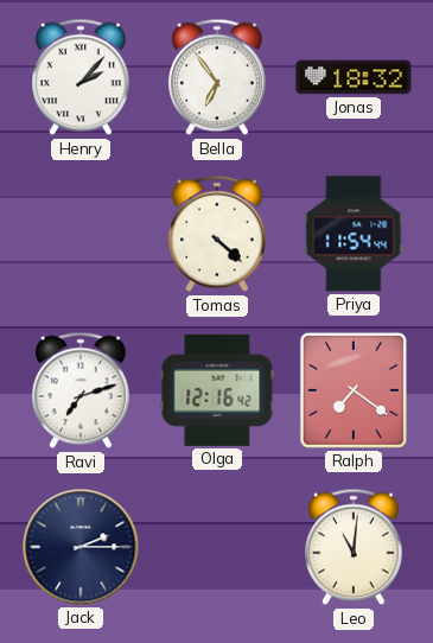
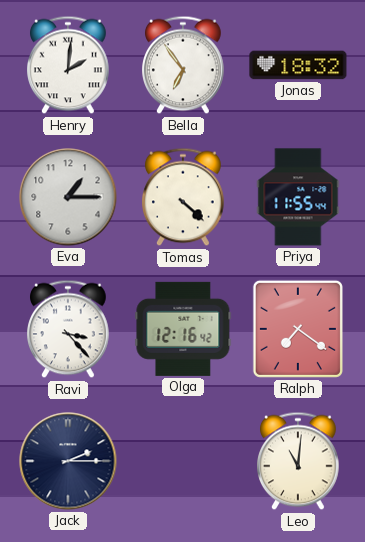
Henry: 2:07 -> 2:01
Eva: none -> 1:15
Priya: 11:54 -> 11:55
Ravi: 7:12 -> 3:23
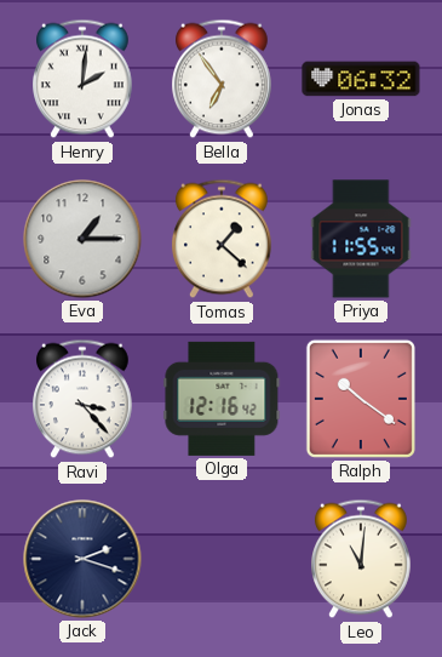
Jonas: 18:32 -> 06:32
Tomas: 4:22 -> 1:22
Ralph: 7:21 -> 10:21
Jack: 2:15 -> 2:18
